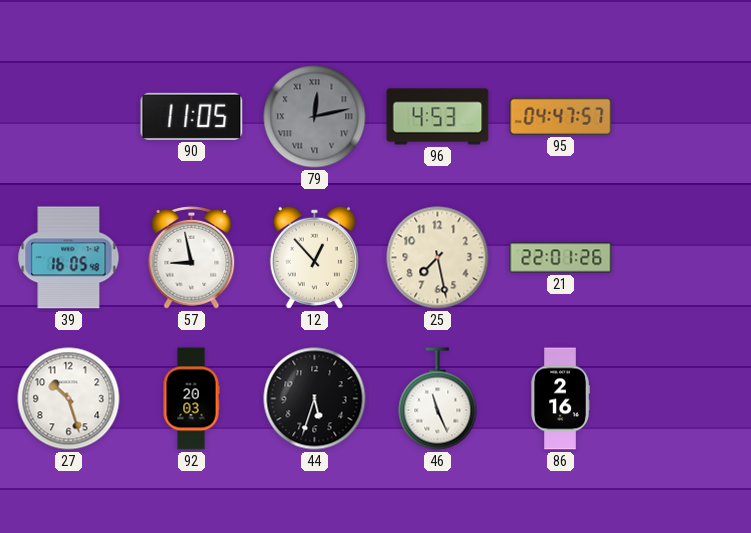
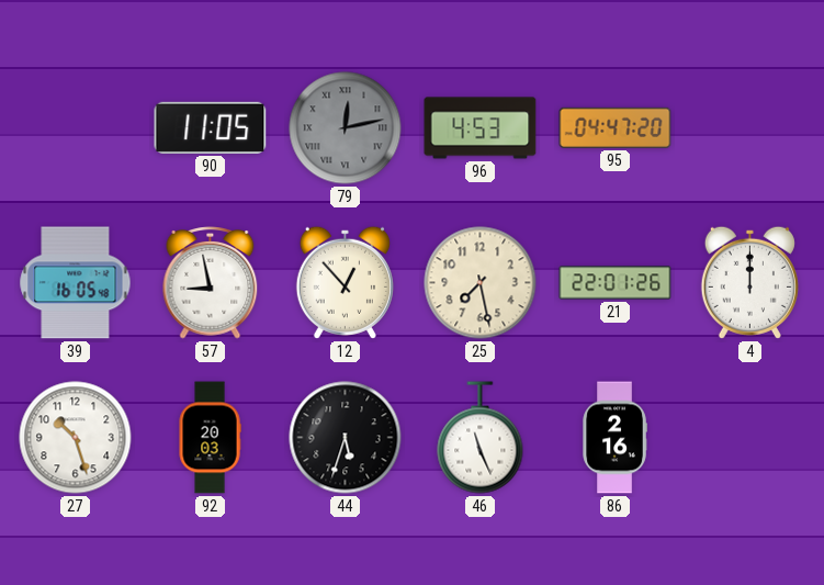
95: 04:47:57 -> 04:47:20
4: none -> 12:00
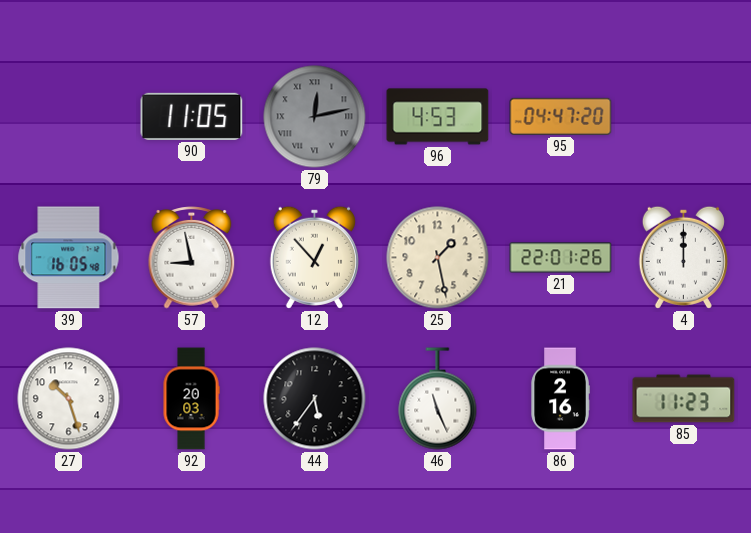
25: 7:28 -> 1:28
44: 5:33 -> 5:36
85: none -> 11:23
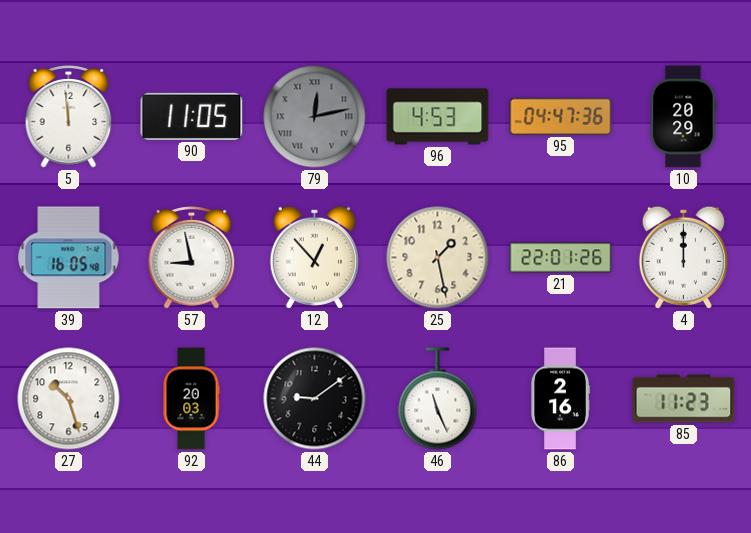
5: none -> 11:59
95: 04:47:20 -> 04:47:36
10: none -> 20:29
44: 5:36 -> 9:09
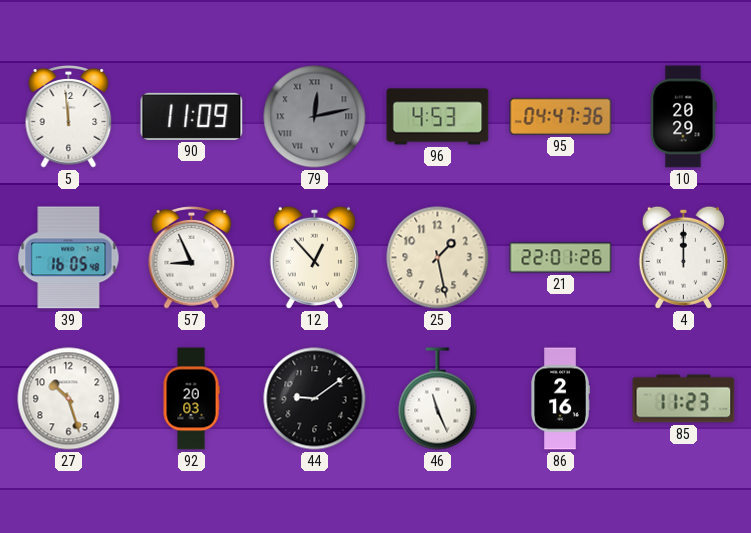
90: 11:05 -> 11:09
57: 8:58 -> 8:56
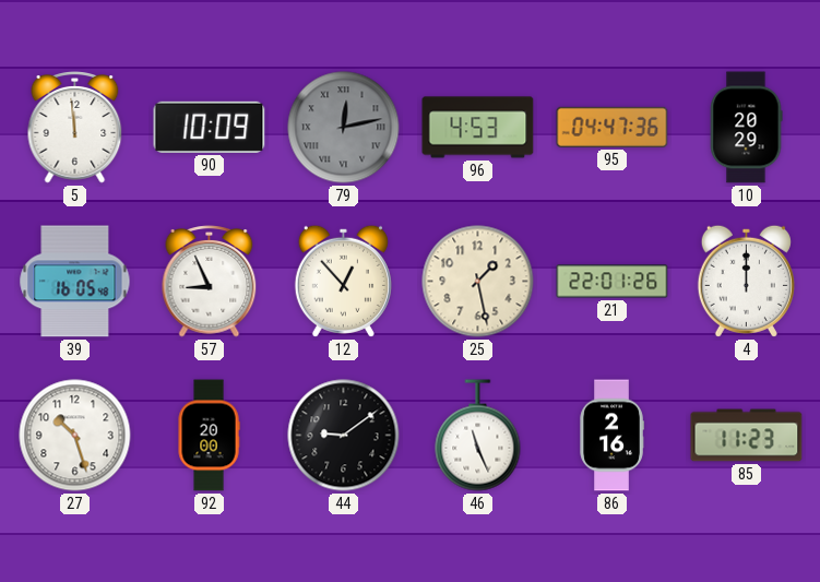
90: 11:09 -> 10:09
92: 20:03 -> 20:00
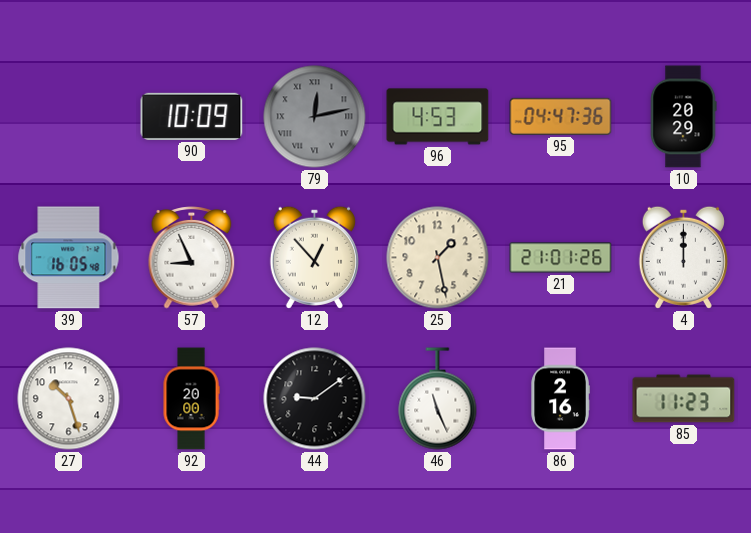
5: 11:59 -> none
21: 22:01 -> 21:01
